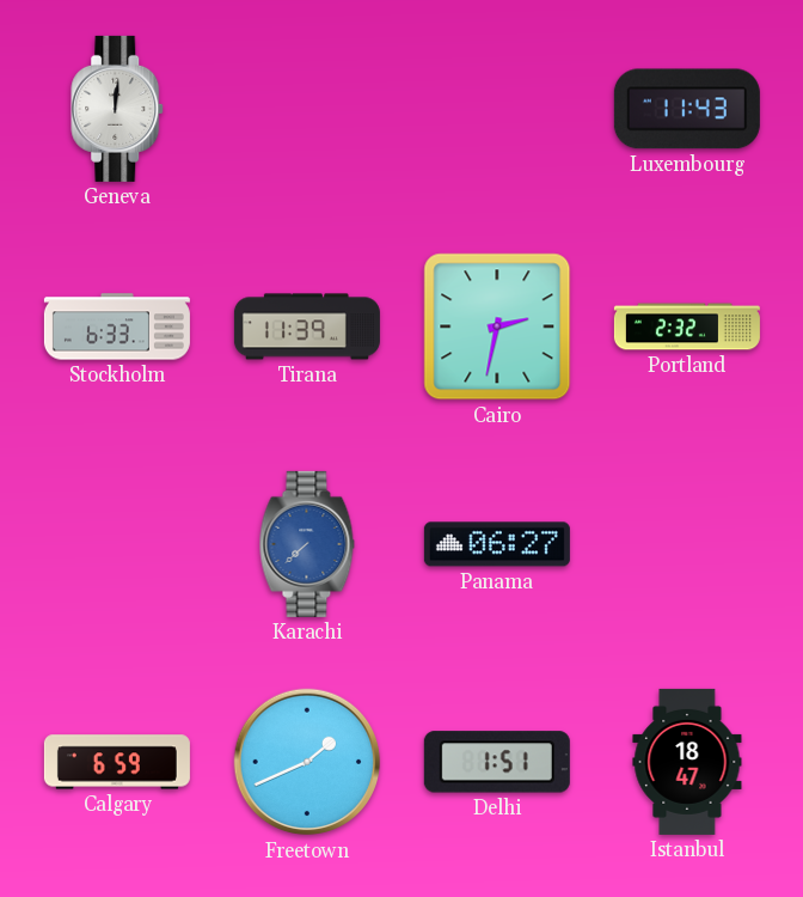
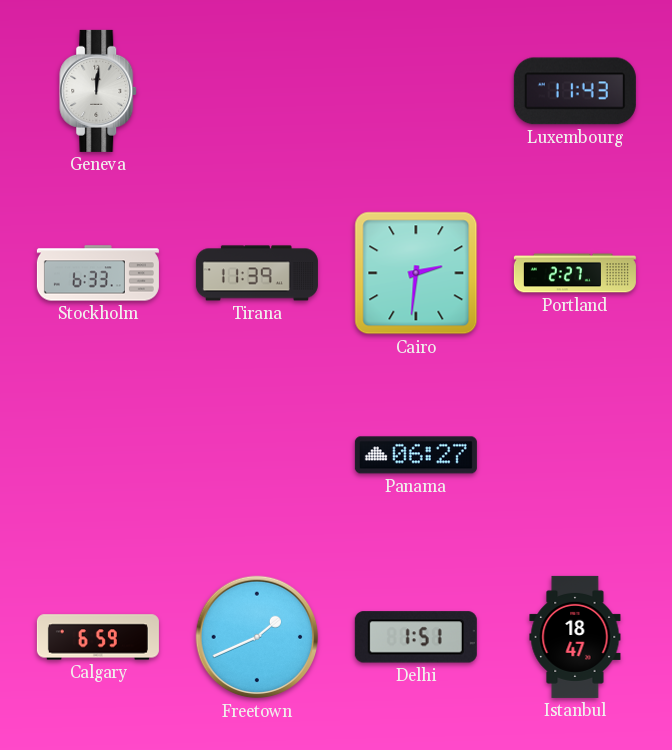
Cairo: 2:32 -> 2:31
Portland: 2:32 -> 2:27
Karachi: 7:38 -> none
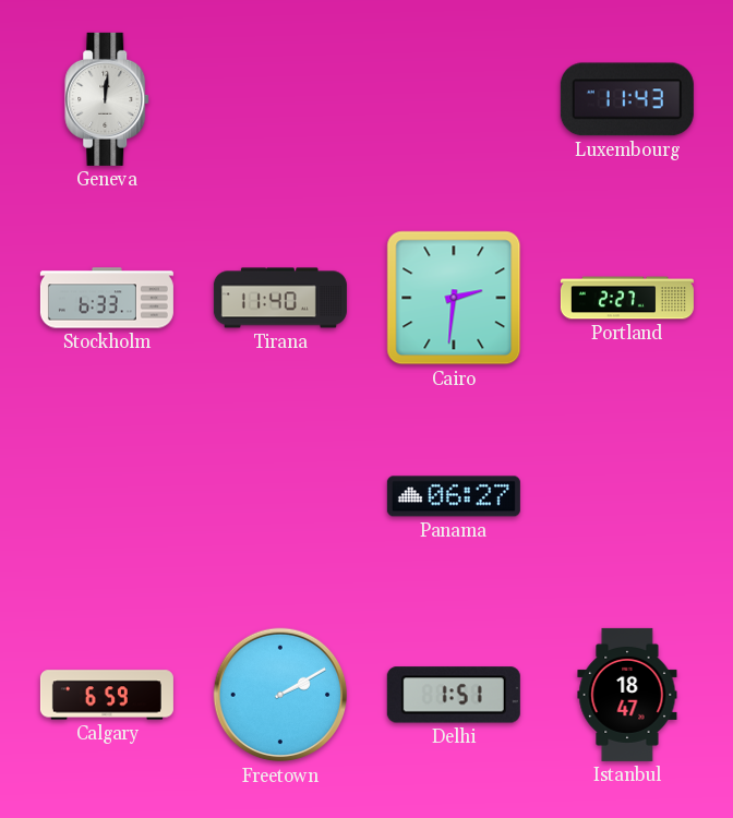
Tirana: 11:39 -> 11:40
Freetown: 1:41 -> 2:10
